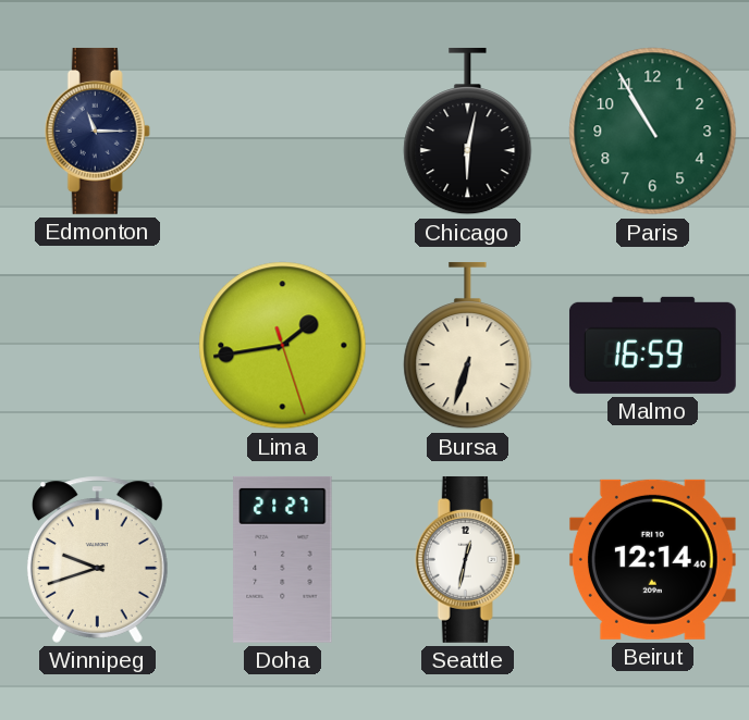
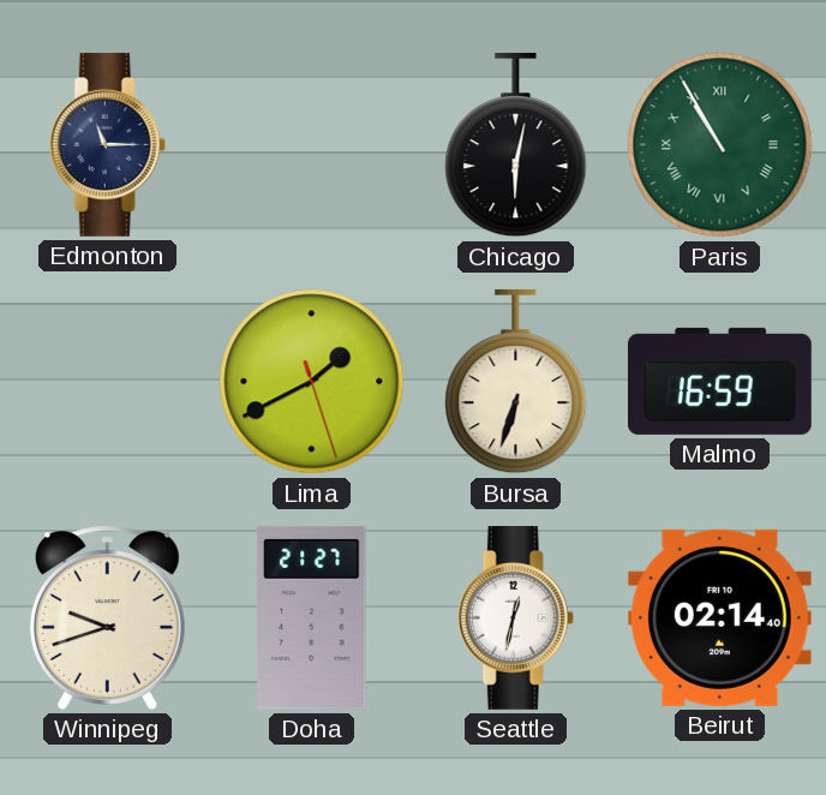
Paris numerals: Arabic -> Roman
Lima: 1:43 -> 1:40
Beirut: 12:14 -> 02:14
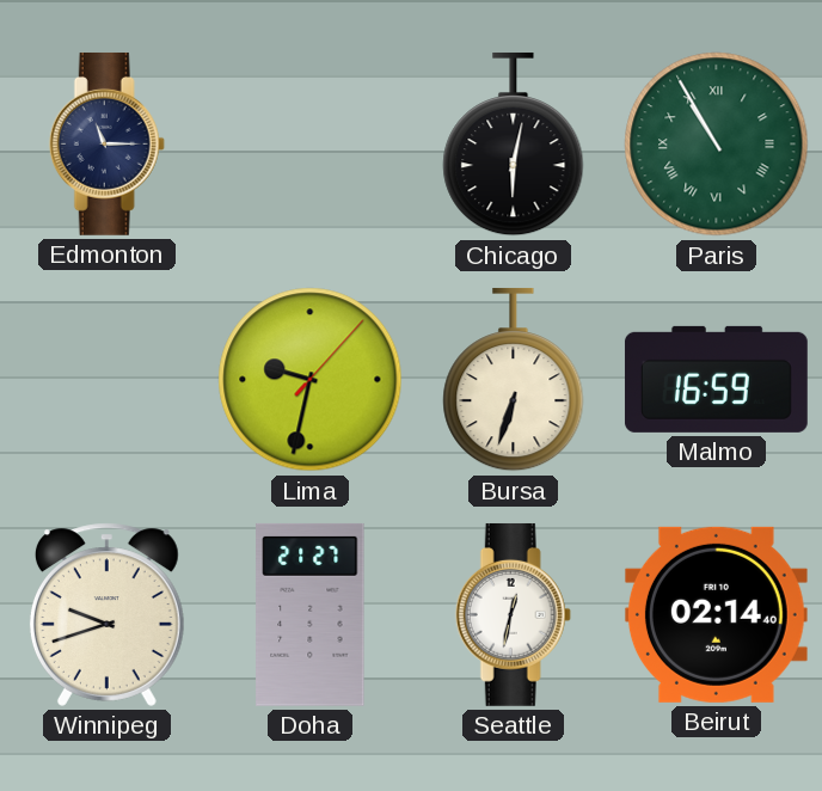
Lima: 1:40 -> 9:32
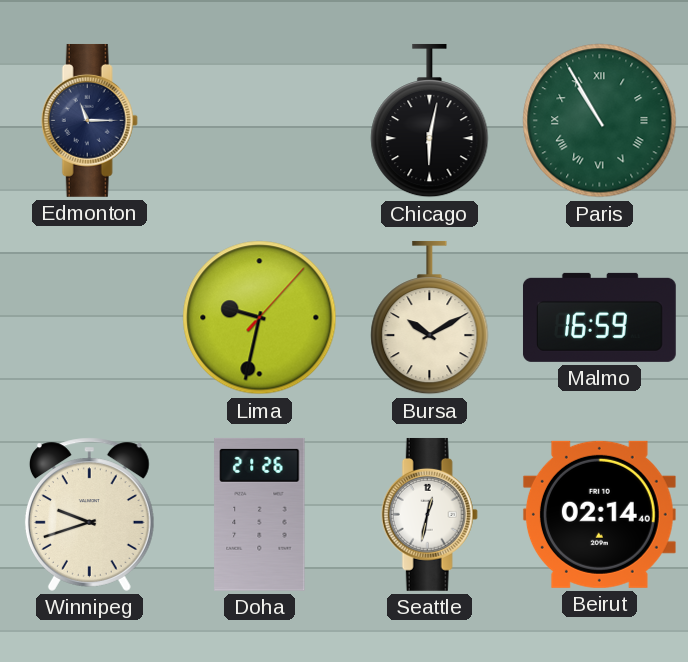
Bursa: 6:33 -> 10:10
Doha: 21:27 -> 21:26
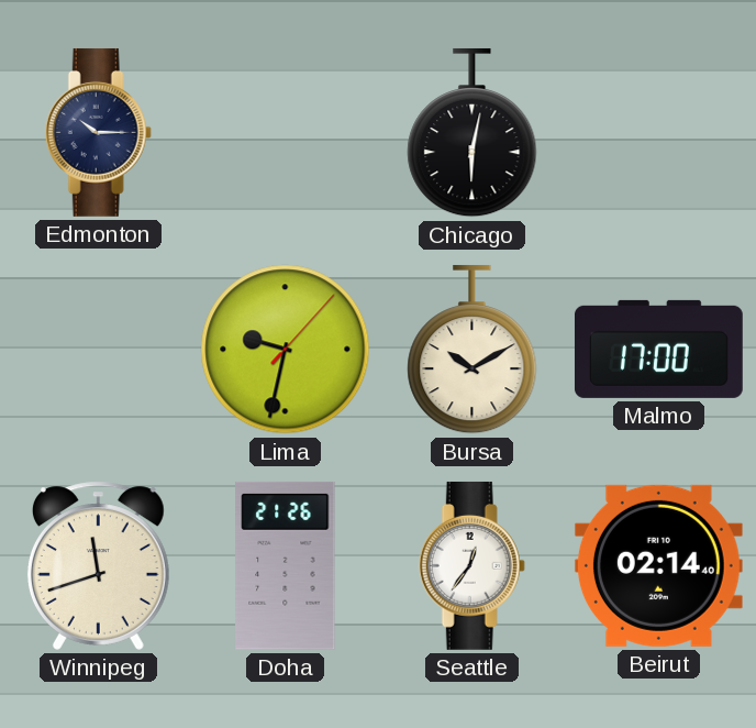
Edmonton: 11:15 -> 10:15
Paris: 10:55 -> none
Malmo: 16:59 -> 17:00
Winnipeg: 9:42 -> 11:42
Seattle: 12:32 -> 12:36
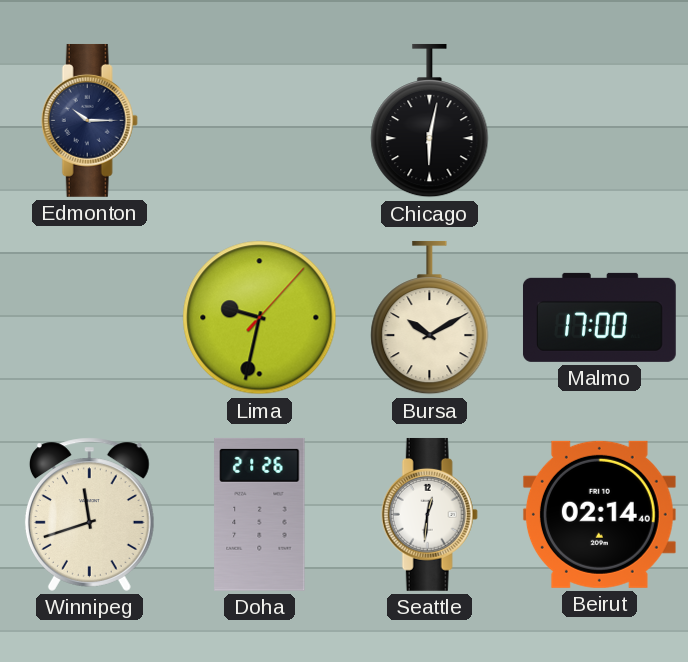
Seattle: 12:36 -> 12:31
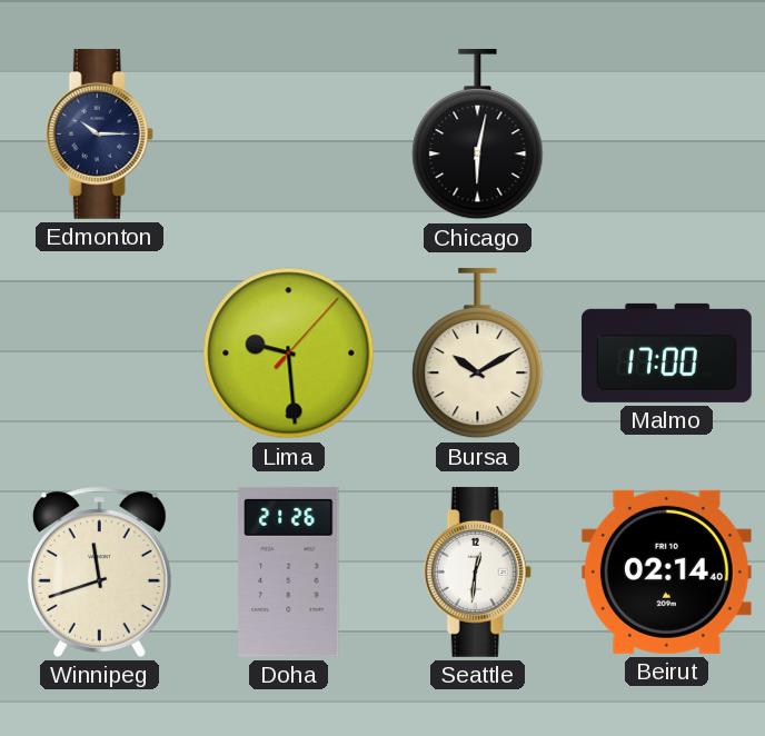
Lima: 9:32 -> 9:29
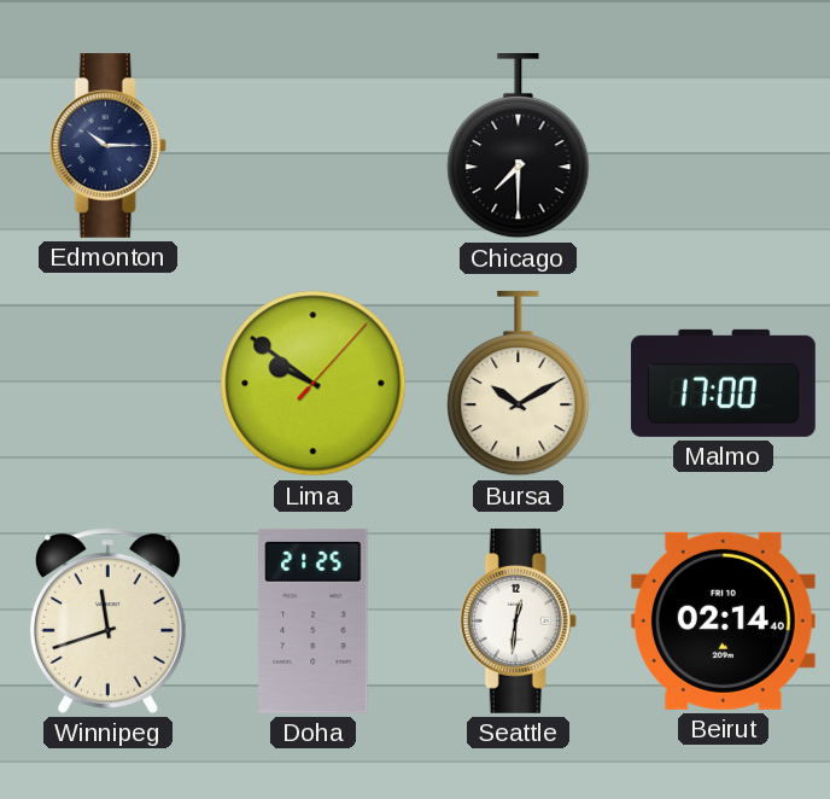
Chicago: 6:02 -> 7:30
Lima: 9:29 -> 9:51
Doha: 21:26 -> 21:25
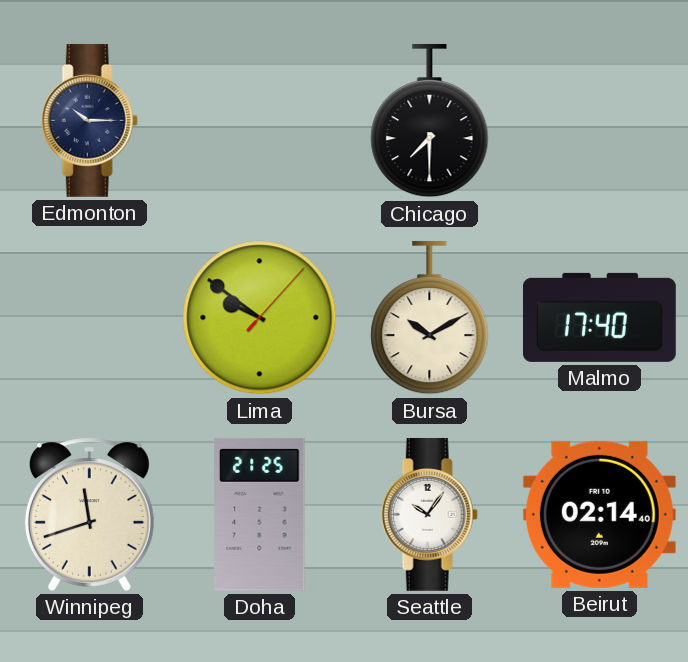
Malmo: 17:00 -> 17:40
Seattle: 12:31 -> 10:06
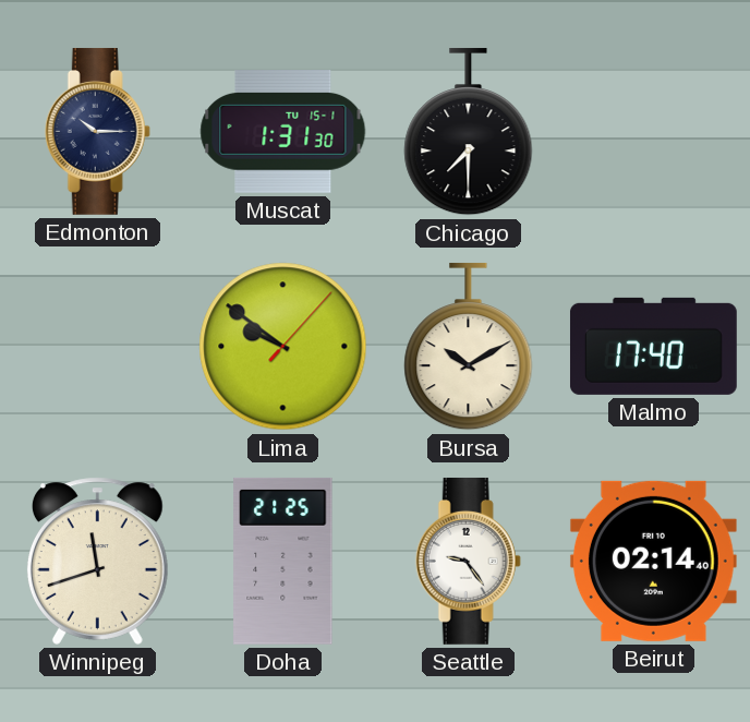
Muscat: none -> 1:31
Seattle: 10:06 -> 9:24
